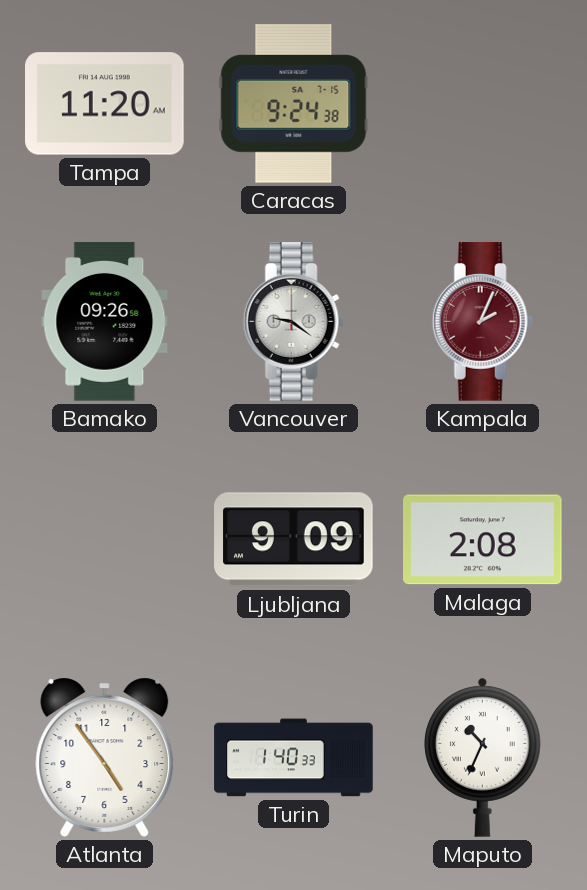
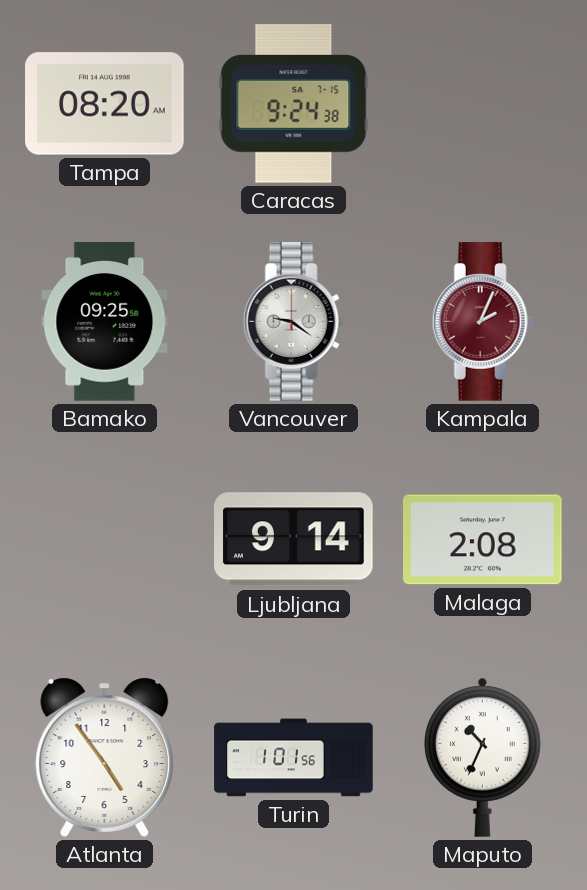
Tampa: 11:20 -> 08:20
Bamako: 09:26 -> 09:25
Ljubljana: 9:09 -> 9:14
Turin: 1:40 -> 1:01
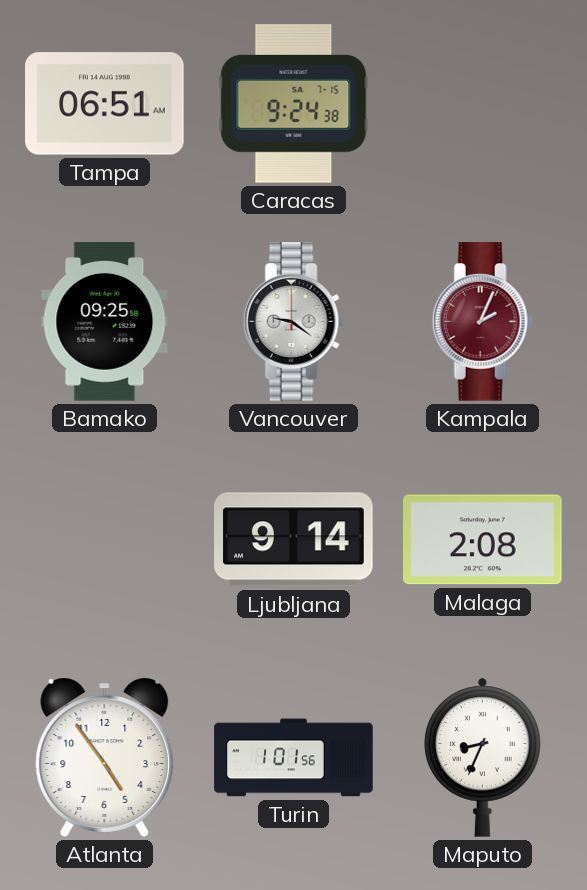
Tampa: 08:20 -> 06:51
Maputo: 10:34 -> 8:34
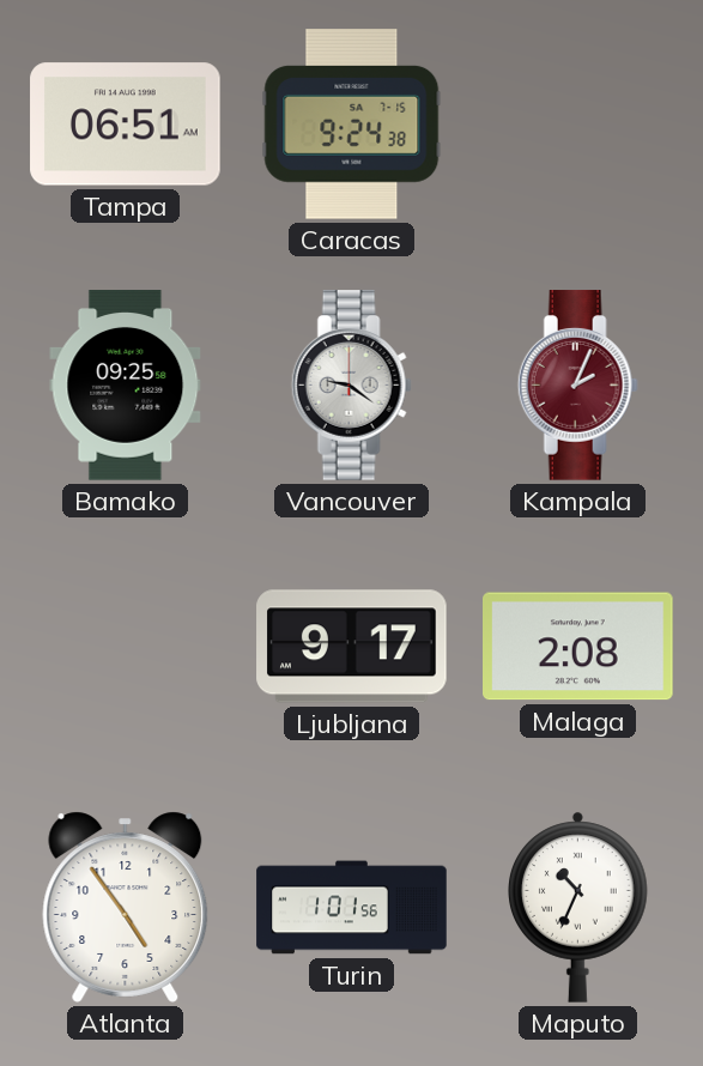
Ljubljana: 9:14 -> 9:17
Maputo: 8:34 -> 10:34
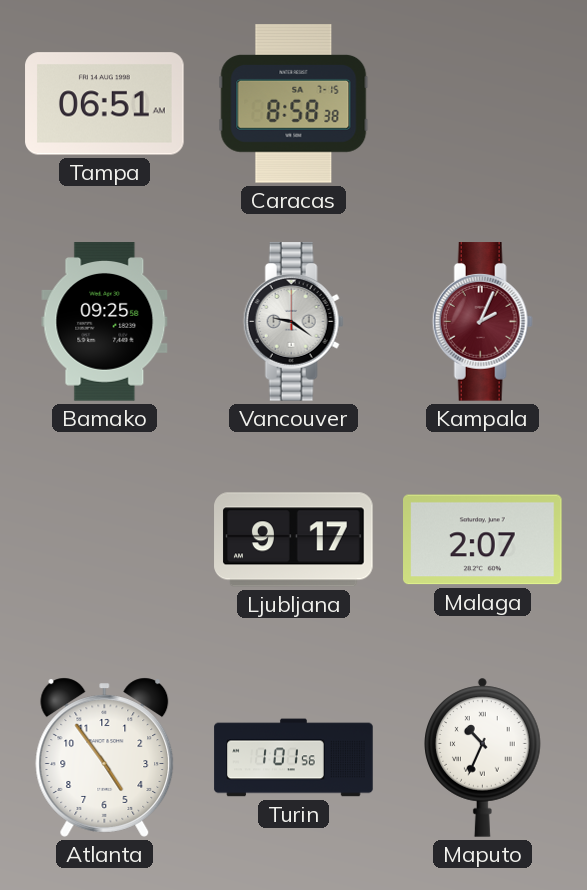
Caracas: 9:24 -> 8:58
Malaga: 2:08 -> 2:07
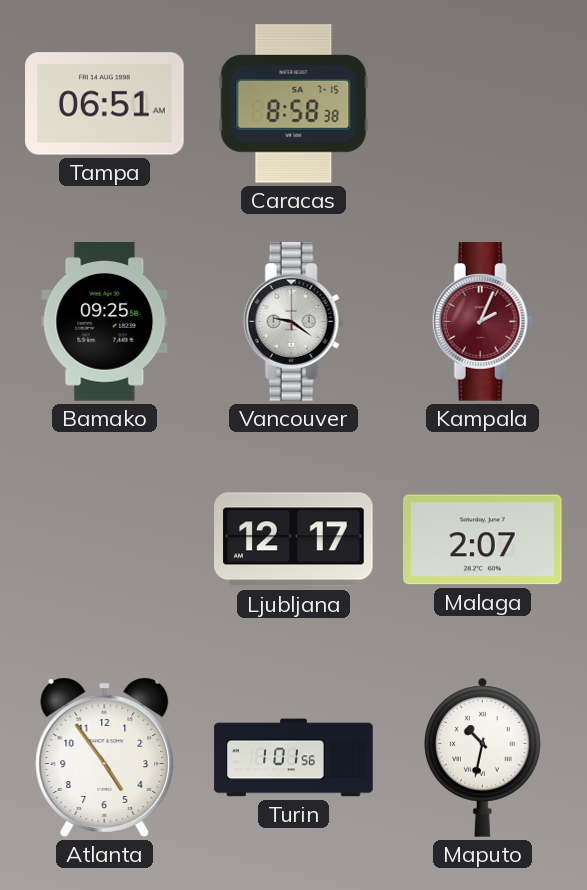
Ljubljana: 9:17 -> 12:17
Maputo: 10:34 -> 10:32
